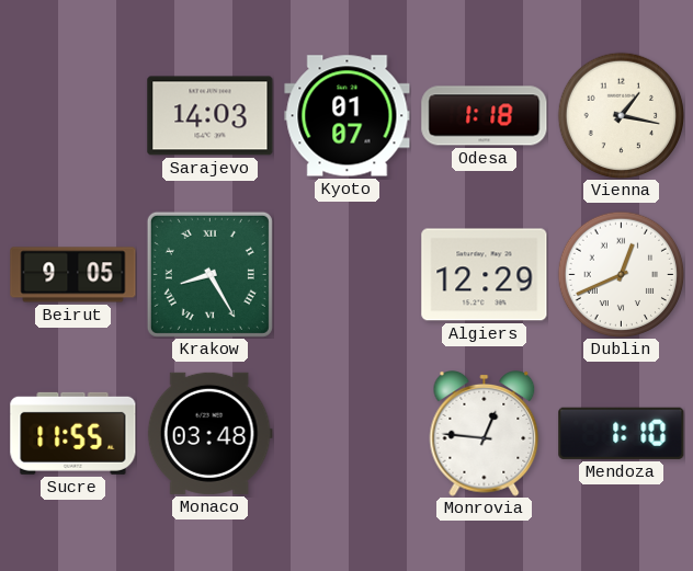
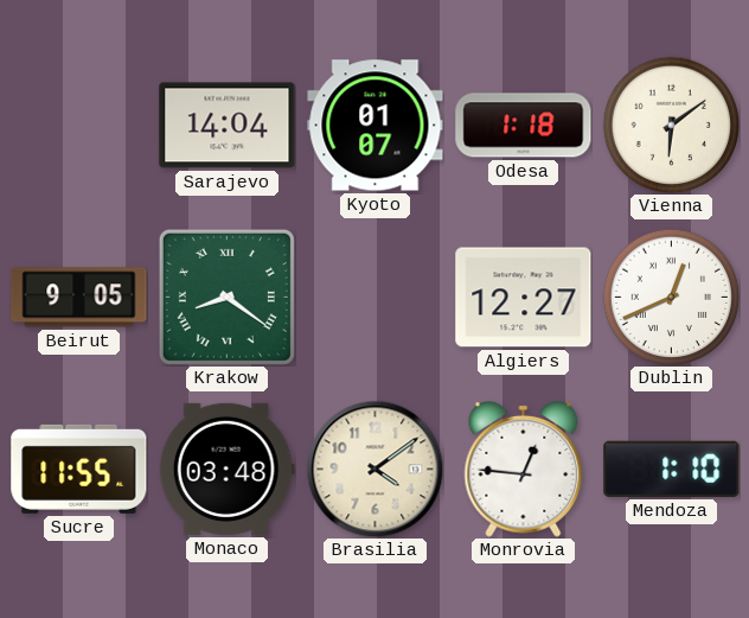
Sarajevo: 14:03 -> 14:04
Vienna: 1:17 -> 6:09
Krakow: 8:25 -> 8:21
Algiers: 12:29 -> 12:27
Brasilia: none -> 4:09
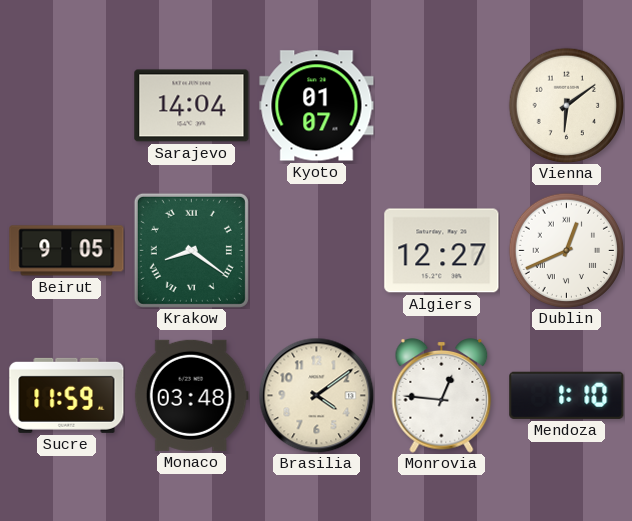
Odesa: 1:18 -> none
Sucre: 11:55 -> 11:59
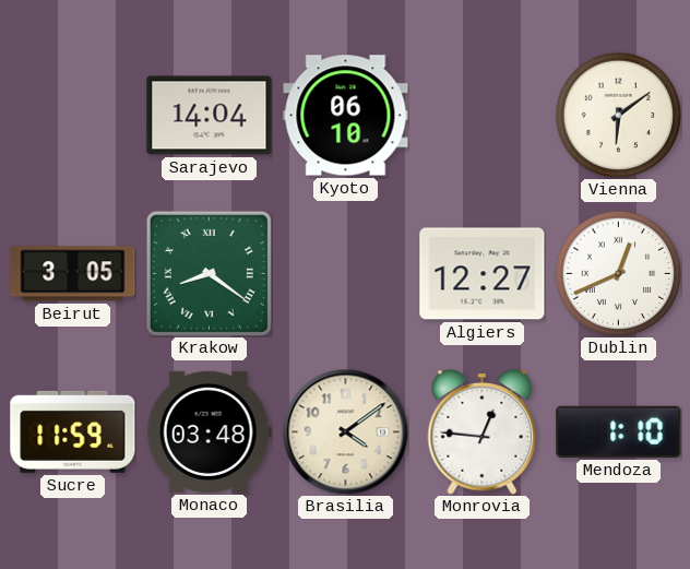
Kyoto: 01:07 -> 06:10
Beirut: 9:05 -> 3:05
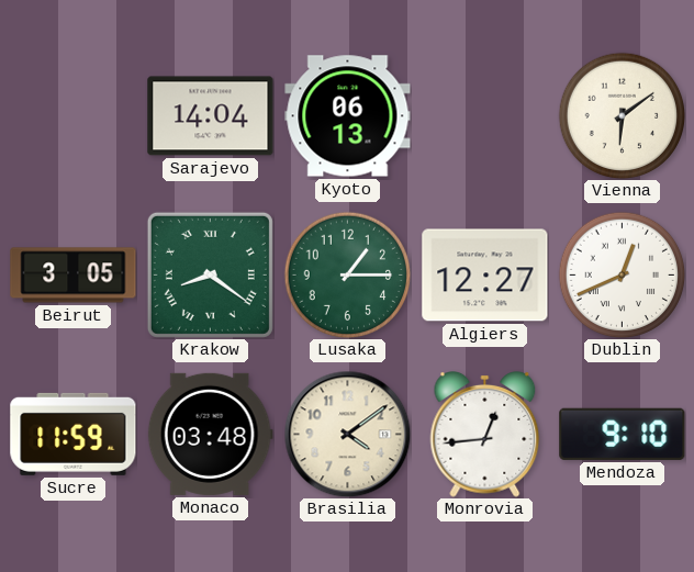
Kyoto: 06:10 -> 06:13
Lusaka: none -> 1:15
Monrovia: 12:46 -> 12:44
Mendoza: 1:10 -> 9:10
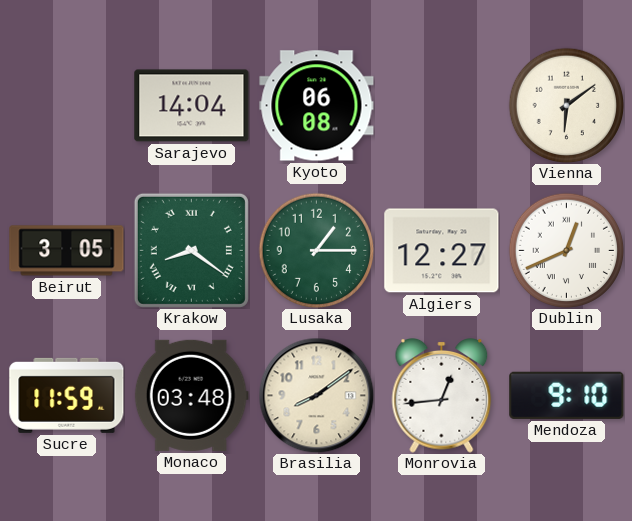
Kyoto: 06:13 -> 06:08
Brasilia: 4:09 -> 8:09
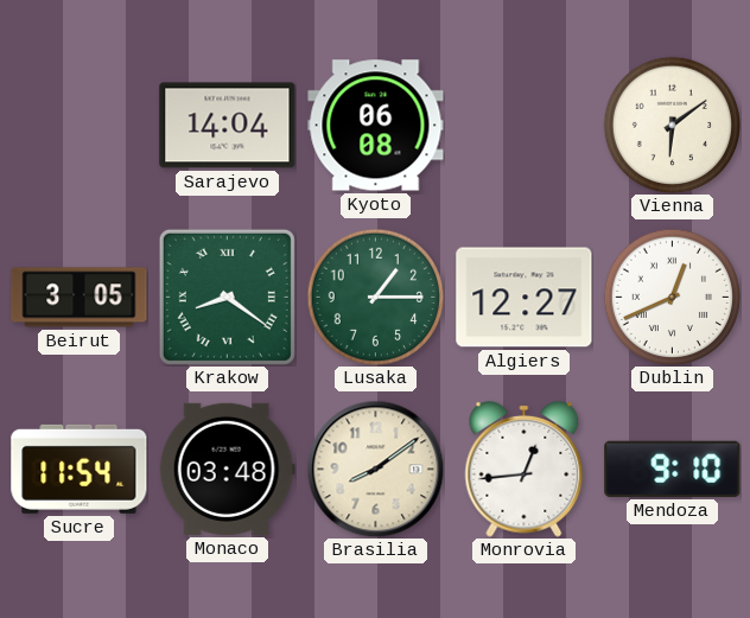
Sucre: 11:59 -> 11:54
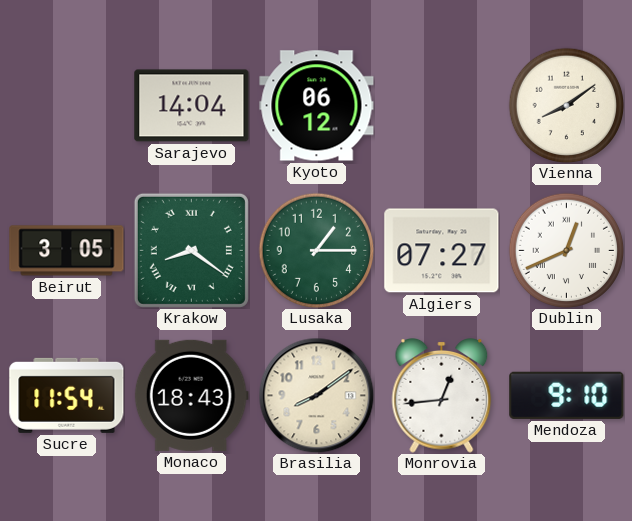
Kyoto: 06:08 -> 06:12
Vienna: 6:09 -> 8:09
Algiers: 12:27 -> 07:27
Monaco: 03:48 -> 18:43
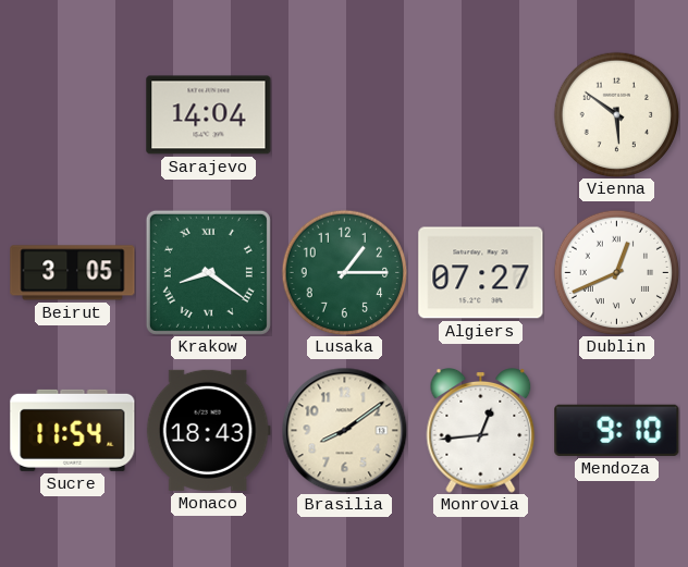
Kyoto: 06:12 -> none
Vienna: 8:09 -> 5:51
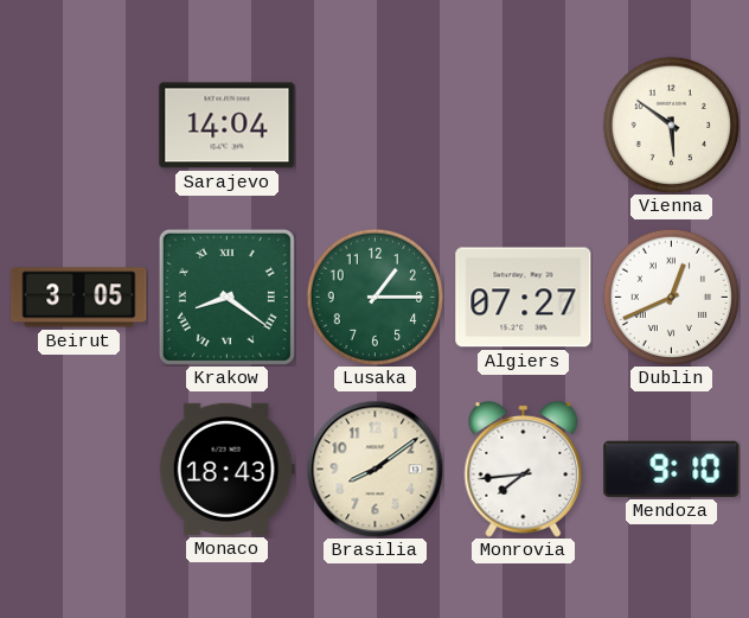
Sucre: 11:54 -> none
Monrovia: 12:44 -> 7:44
